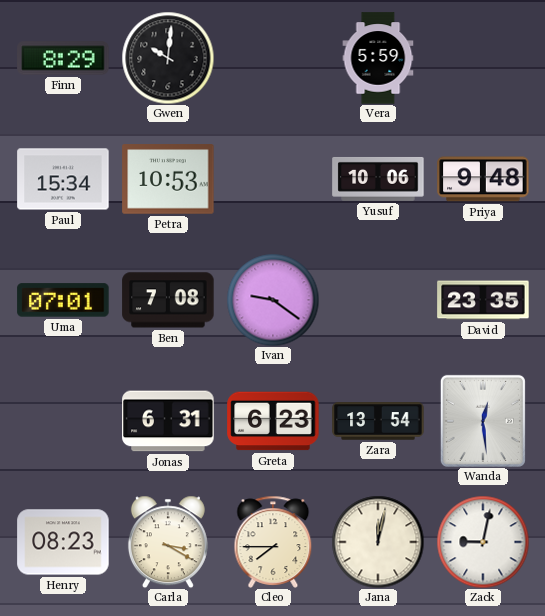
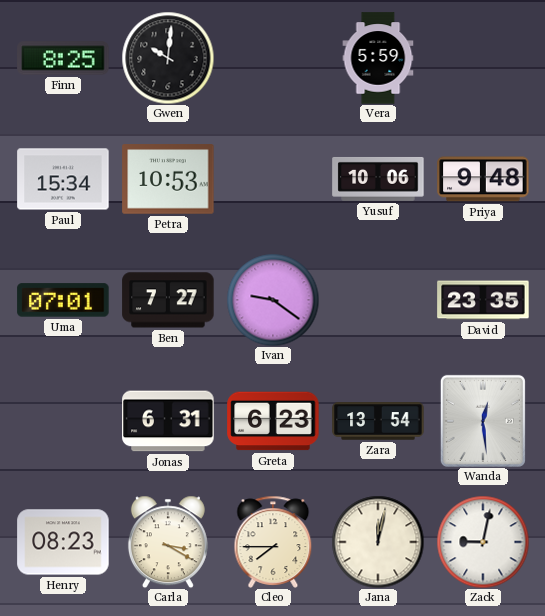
Finn: 8:29 -> 8:25
Ben: 7:08 -> 7:27
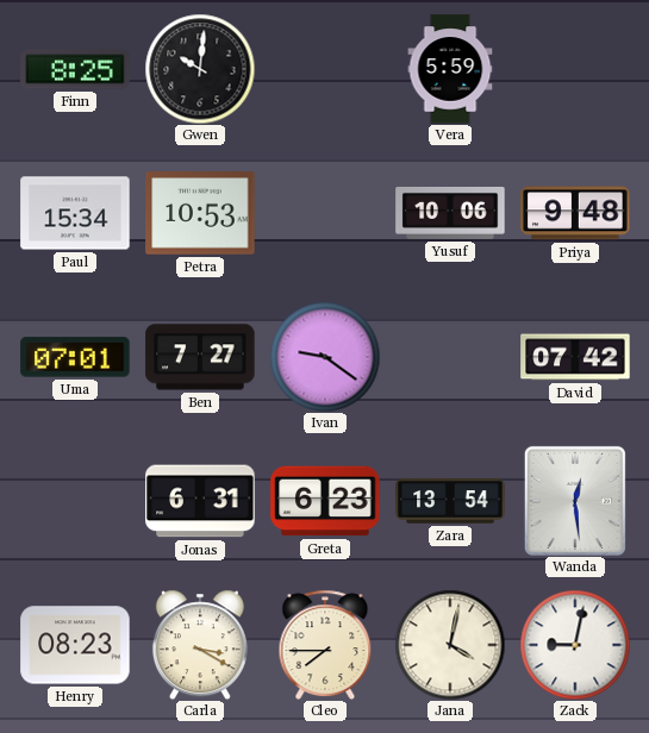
David: 23:35 -> 07:42
Jana: 12:02 -> 4:02
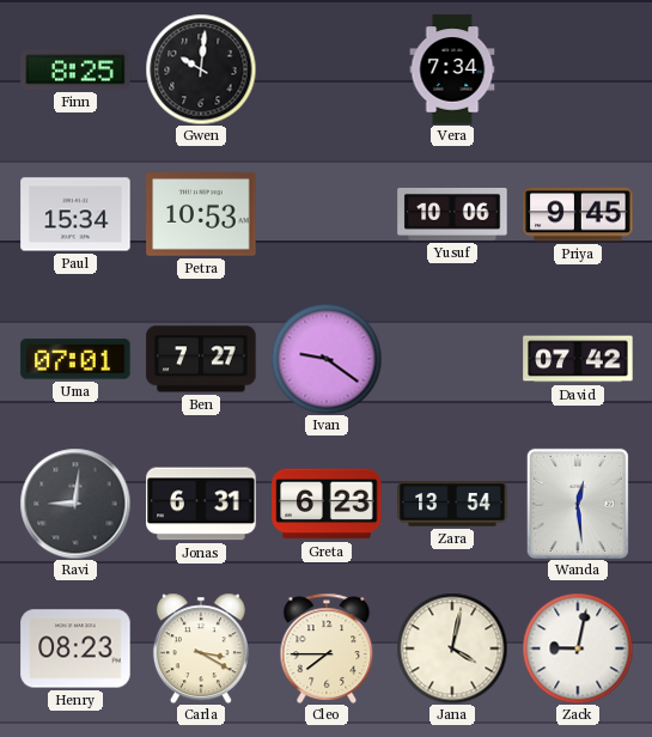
Vera: 5:59 -> 7:34
Priya: 9:48 -> 9:45
Ravi: none -> 9:01
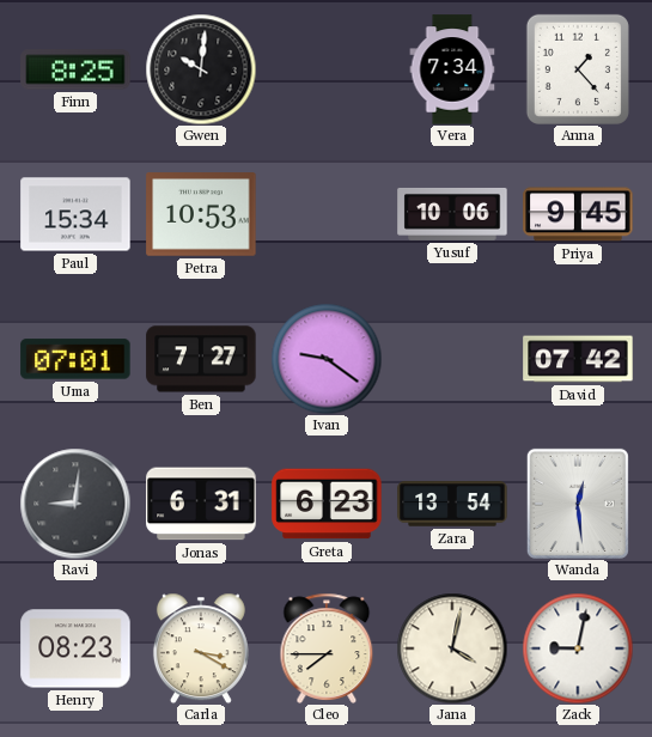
Anna: none -> 1:23
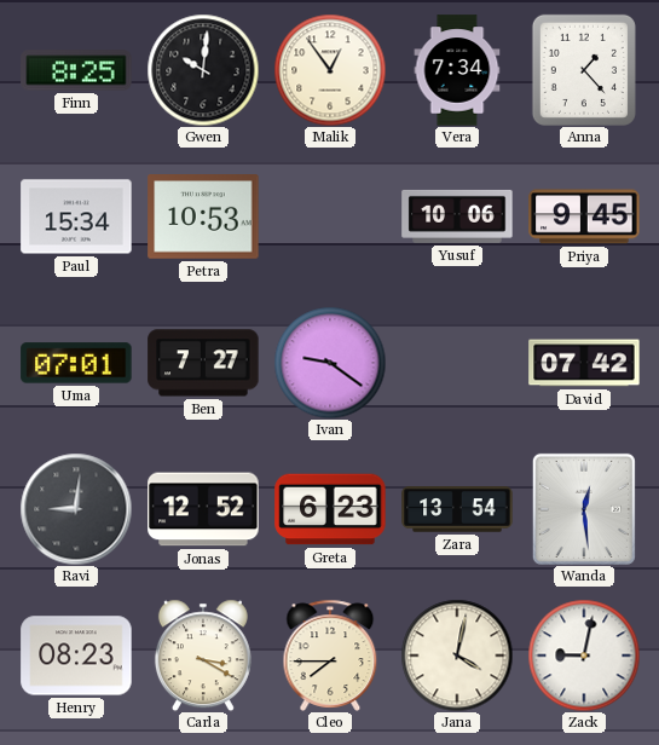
Malik: none -> 12:54
Jonas: 6:31 -> 12:52
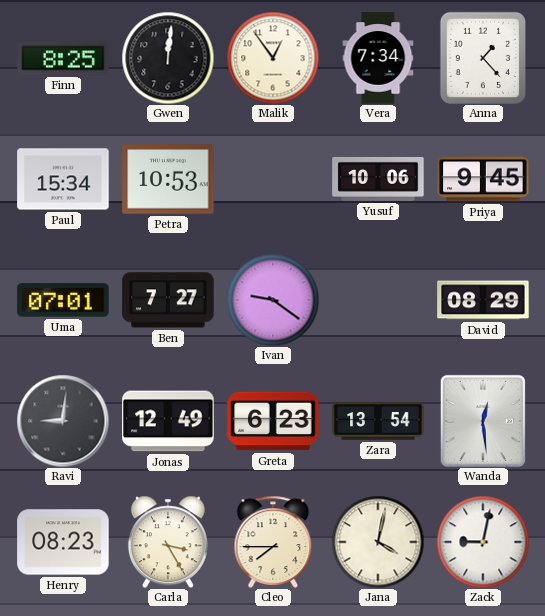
Gwen: 10:01 -> 12:01
David: 07:42 -> 08:29
Jonas: 12:52 -> 12:49
Carla: 3:20 -> 3:25
